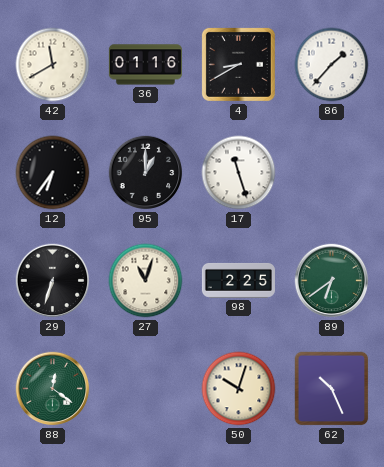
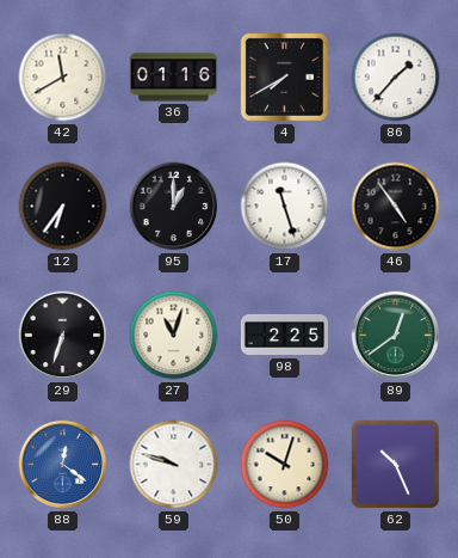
4: 8:40 -> 7:40
46: none -> 4:54
89: 6:39 -> 12:39
88 dial: green -> blue
59: none -> 9:48
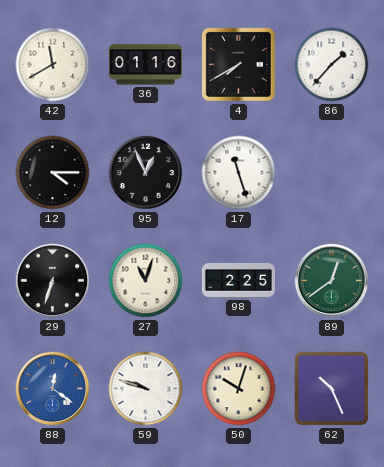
12: 6:36 -> 4:15
95: 1:00 -> 12:56
46: 4:54 -> none
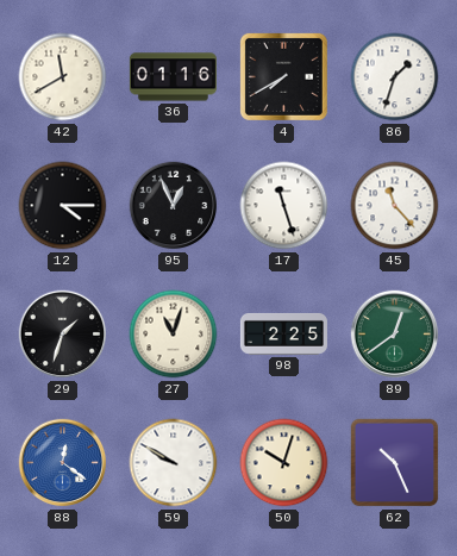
86: 1:37 -> 1:33
45: none -> 11:23
29: 6:33 -> 1:33
59: 9:48 -> 9:50
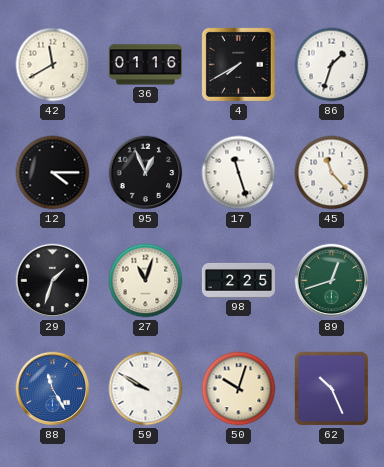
89: 12:39 -> 12:42
88: 12:21 -> 11:25
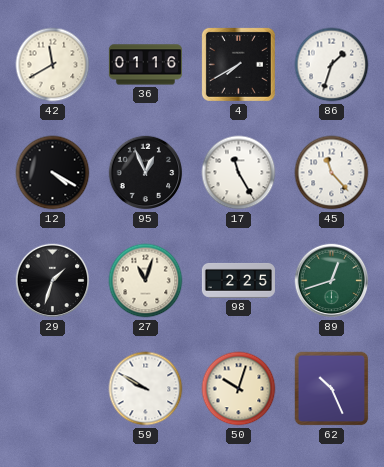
12: 4:15 -> 4:20
17: 11:27 -> 11:25
88: 11:25 -> none
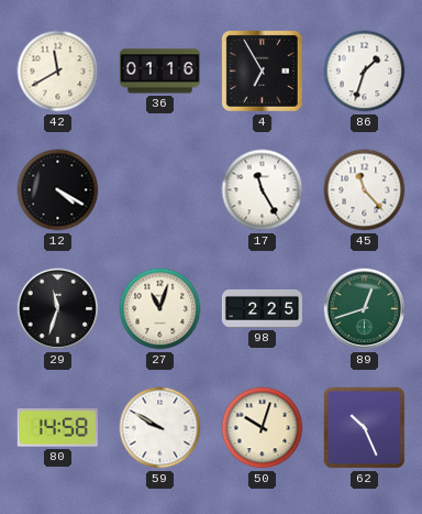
4: 7:40 -> 6:55
95: 12:56 -> none
29: 1:33 -> 11:33
80: none -> 14:58
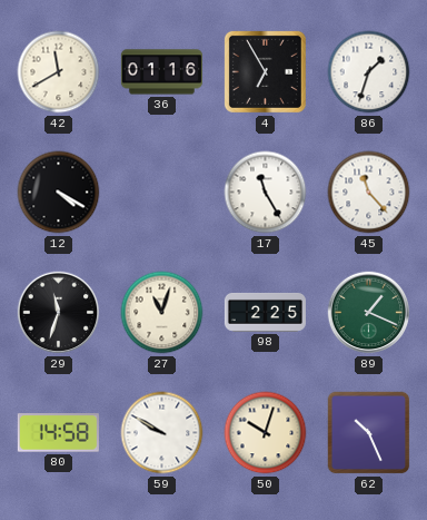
89: 12:42 -> 1:19
